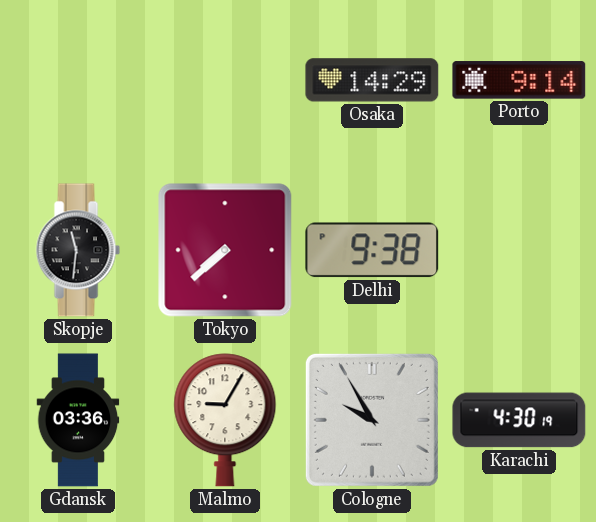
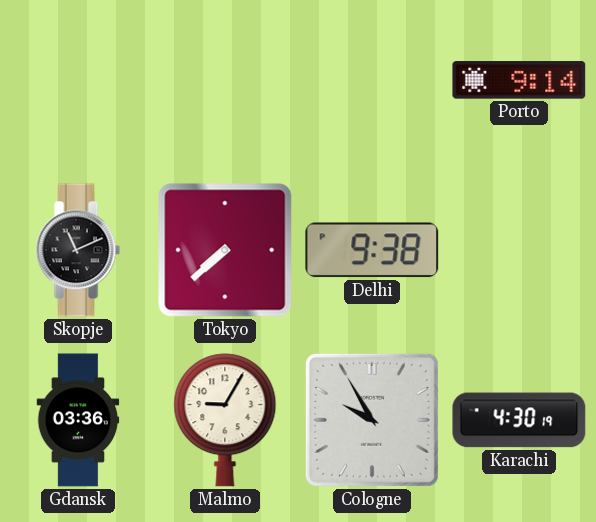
Osaka: 14:29 -> none
Skopje: 11:31 -> 11:11
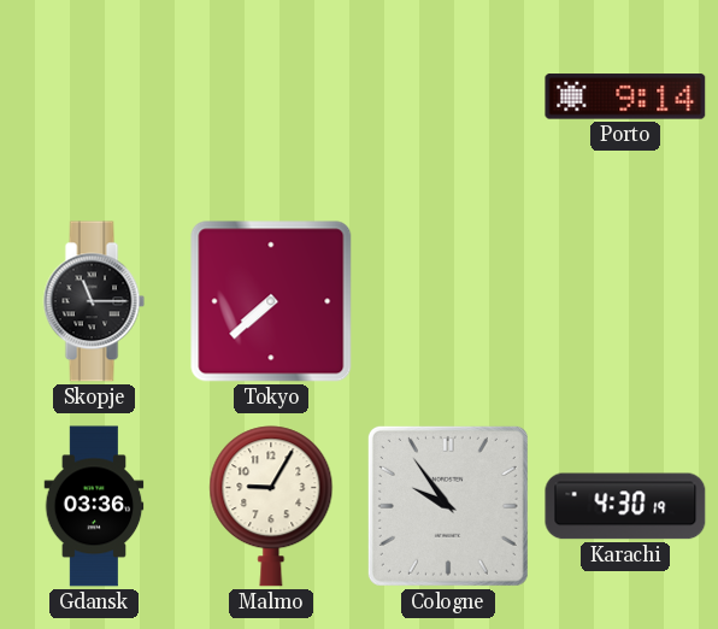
Skopje: 11:11 -> 11:15
Delhi: 9:38 -> none
Cologne: 9:55 -> 9:54
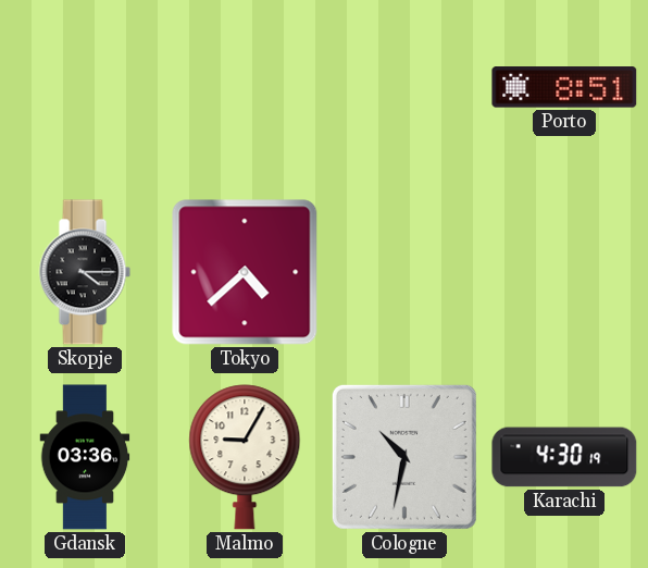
Porto: 9:14 -> 8:51
Skopje: 11:15 -> 4:15
Tokyo: 7:38 -> 4:38
Cologne: 9:54 -> 10:32
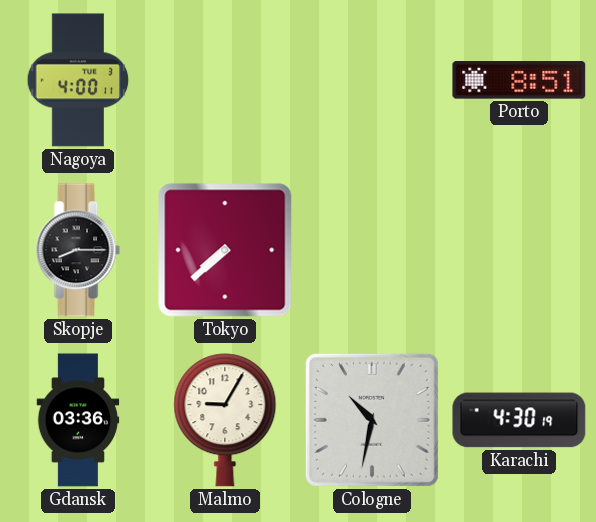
Nagoya: none -> 4:00
Skopje: 4:15 -> 8:15
Tokyo: 4:38 -> 7:38
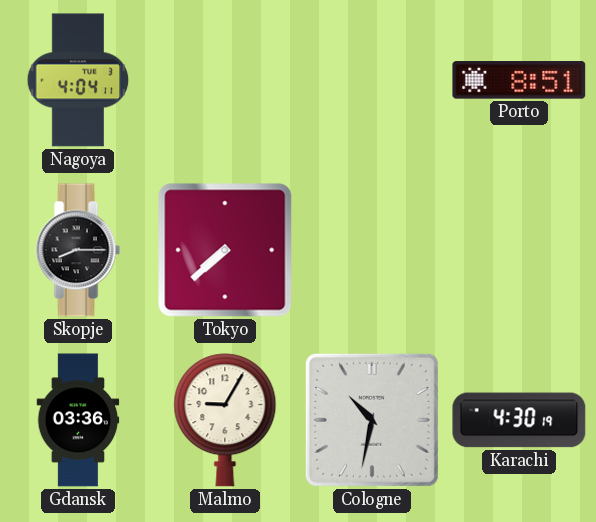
Nagoya: 4:00 -> 4:04
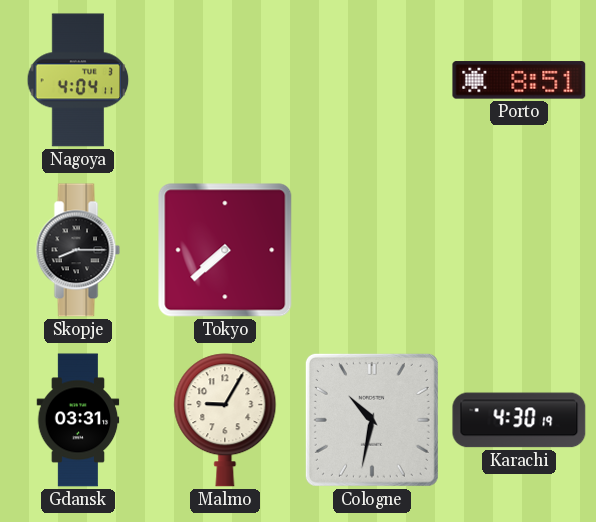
Gdansk: 03:36 -> 03:31
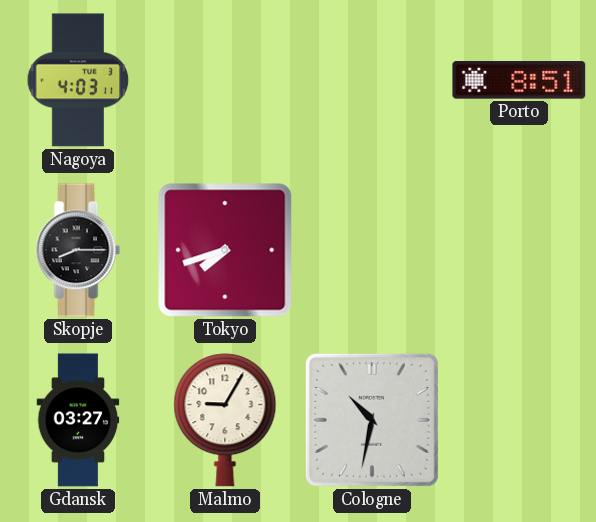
Nagoya: 4:04 -> 4:03
Tokyo: 7:38 -> 7:42
Gdansk: 03:31 -> 03:27
Karachi: 4:30 -> none
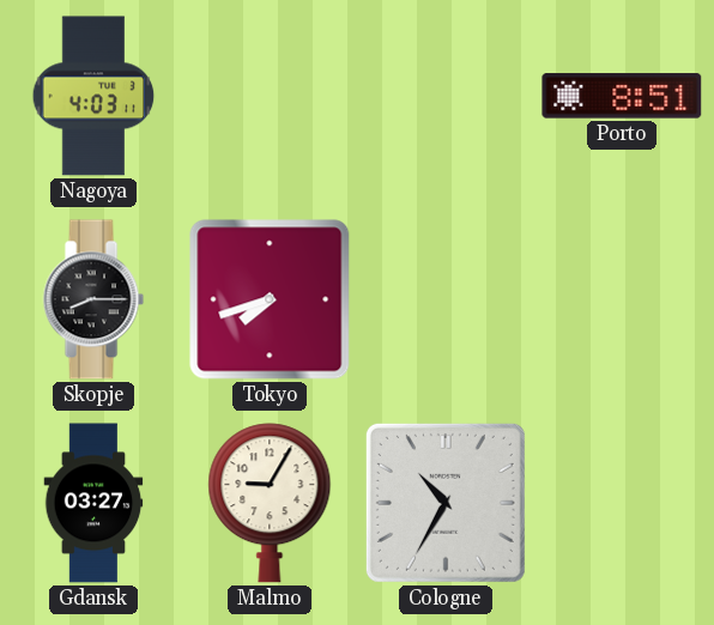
Cologne: 10:32 -> 10:35
